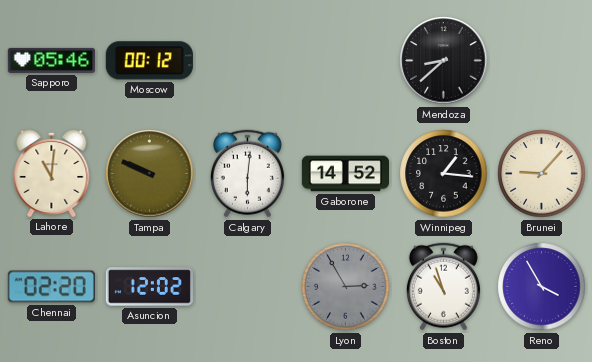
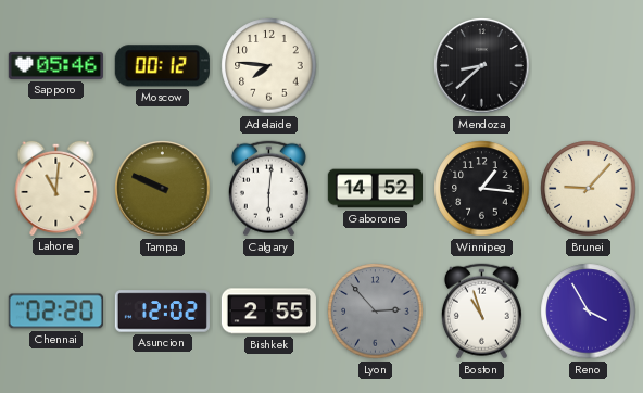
Adelaide: none -> 7:46
Bishkek: none -> 2:55
Lyon: 2:55 -> 2:53
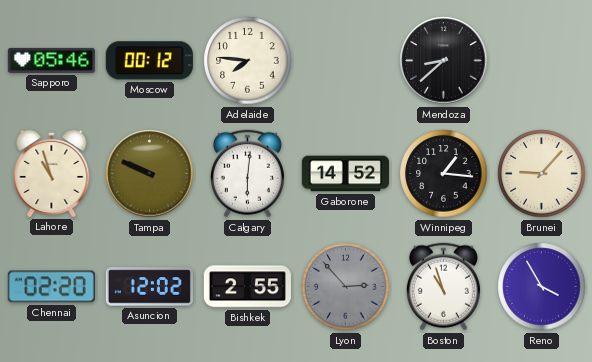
Lahore: 11:01 -> 10:57
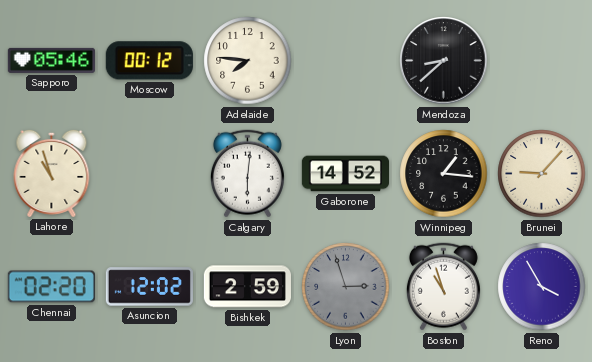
Tampa: 9:49 -> none
Bishkek: 2:55 -> 2:59
Lyon: 2:53 -> 2:57
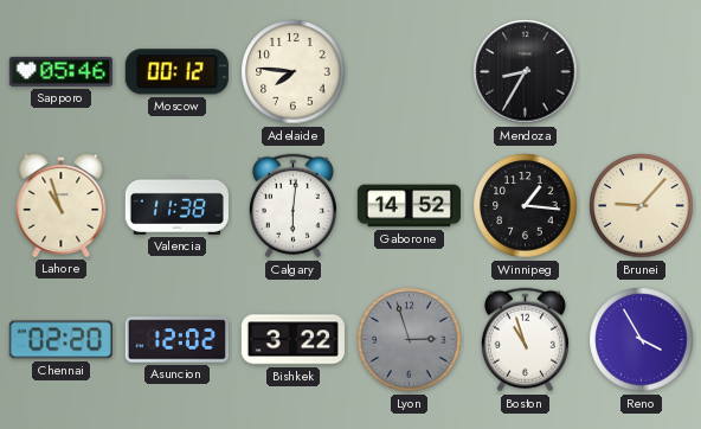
Mendoza: 8:38 -> 8:35
Valencia: none -> 11:38
Bishkek: 2:59 -> 3:22
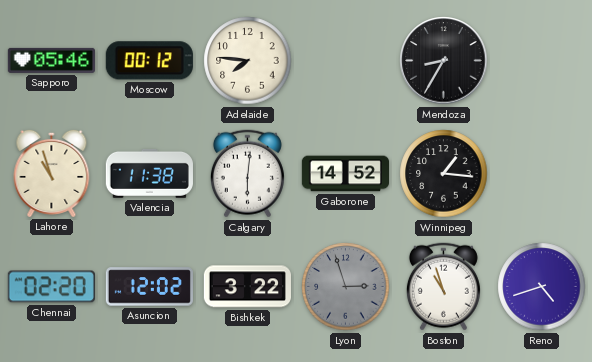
Brunei: 9:07 -> none
Reno: 3:55 -> 4:42
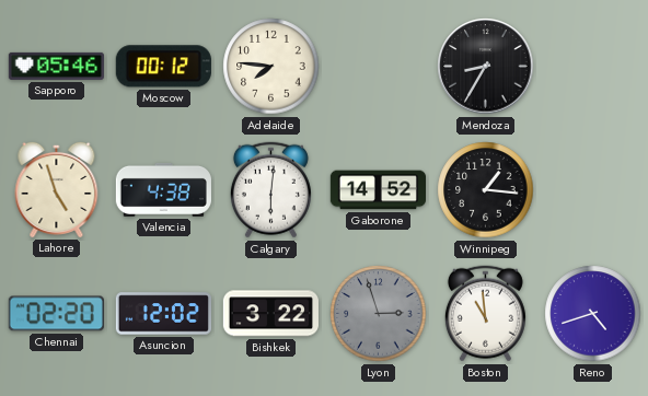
Lahore: 10:57 -> 4:57
Valencia: 11:38 -> 4:38
Boston: 10:57 -> 10:59
